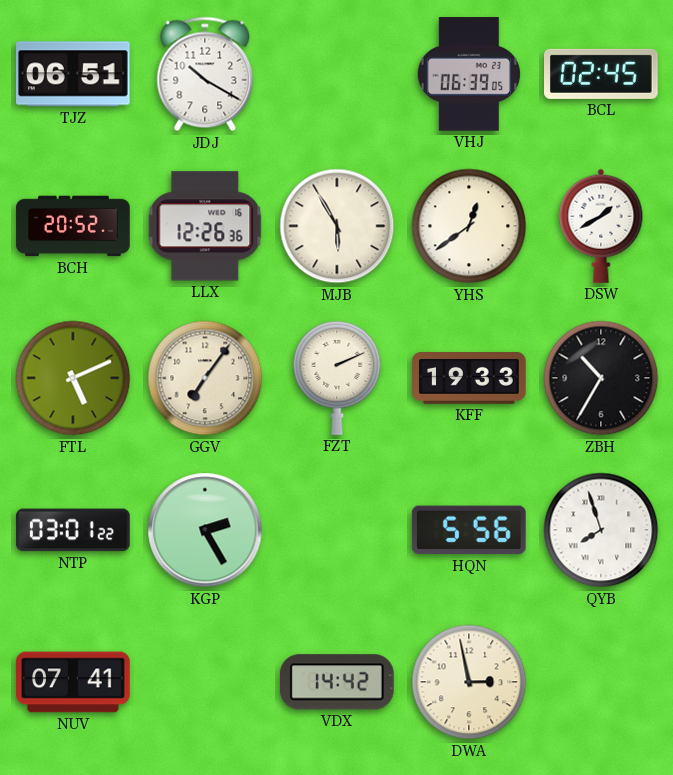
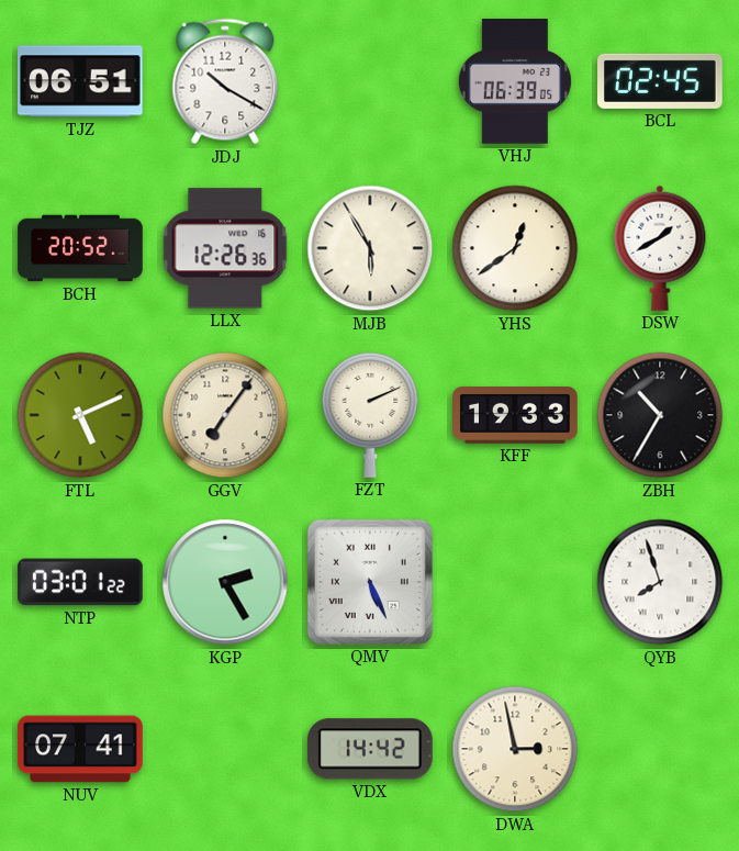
QMV: none -> 5:26
HQN: 5:56 -> none
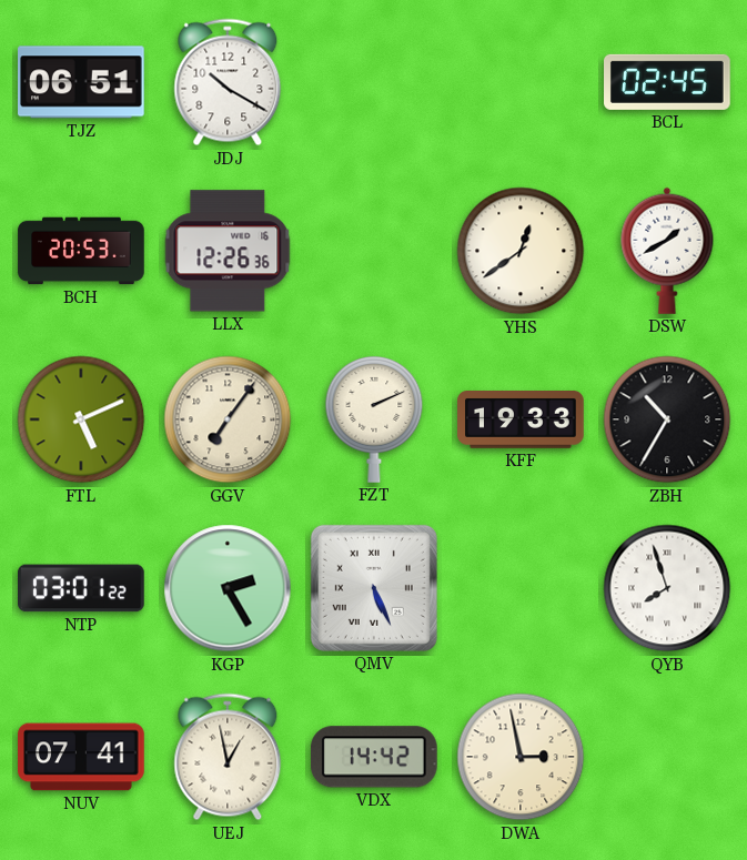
VHJ: 06:39 -> none
BCH: 20:52 -> 20:53
MJB: 5:55 -> none
UEJ: none -> 12:58
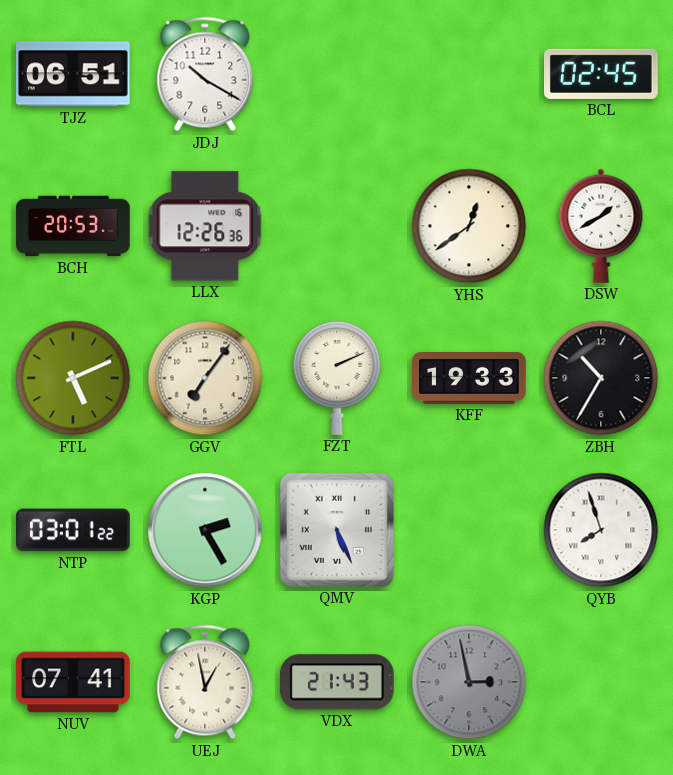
VDX: 14:42 -> 21:43
DWA dial: cream -> grey
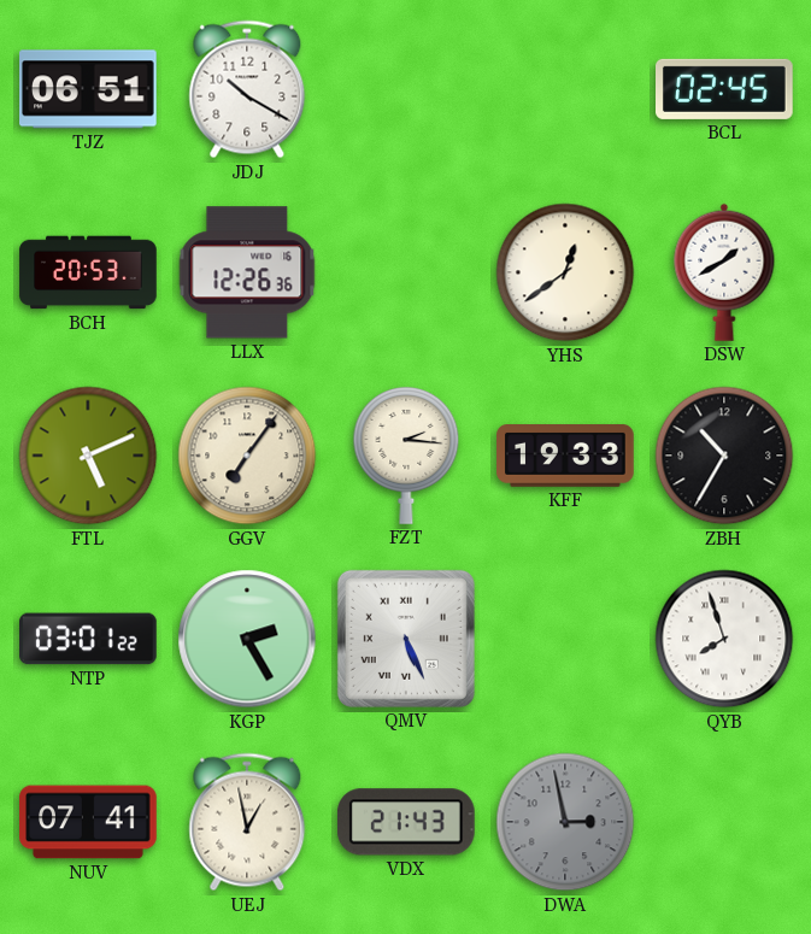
FZT: 2:11 -> 2:16
